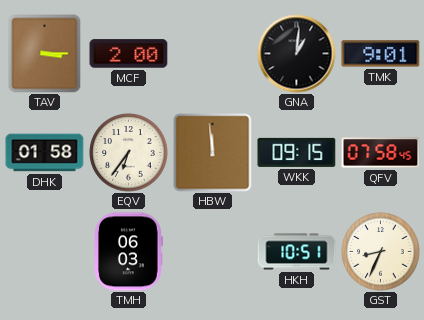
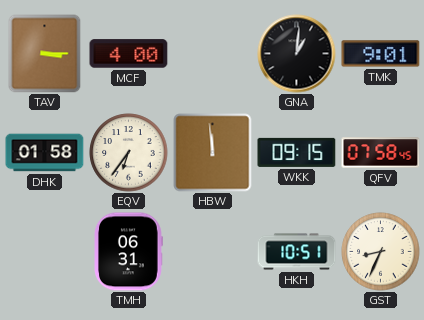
MCF: 2:00 -> 4:00
TMH: 06:03 -> 06:31
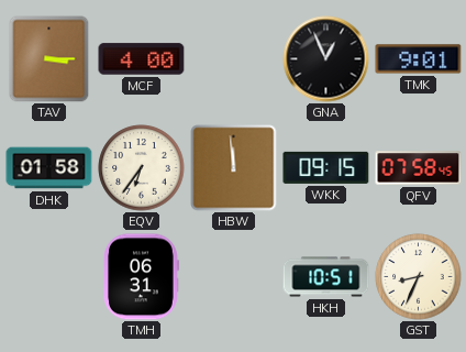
GNA: 1:01 -> 12:56
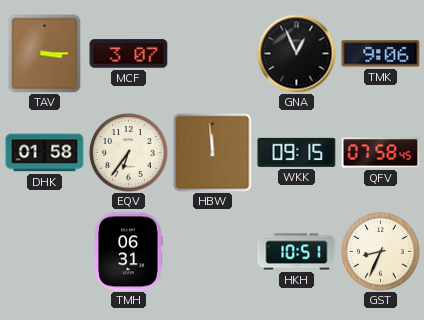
MCF: 4:00 -> 3:07
TMK: 9:01 -> 9:06
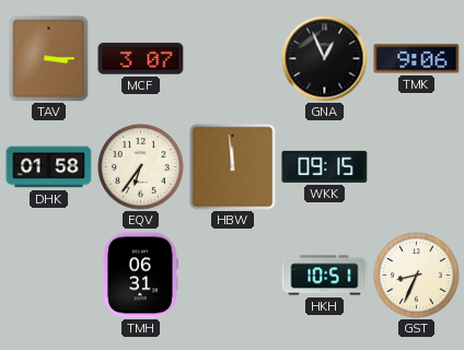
QFV: 07:58 -> none
